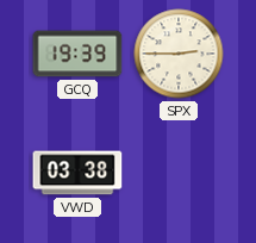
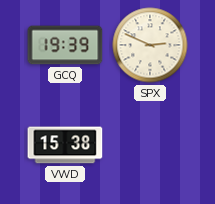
SPX: 2:45 -> 2:49
VWD: 03:38 -> 15:38
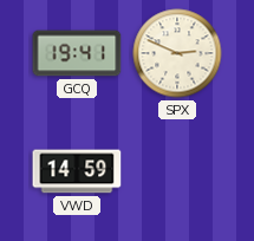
GCQ: 19:39 -> 19:41
VWD: 15:38 -> 14:59
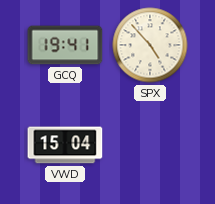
SPX: 2:49 -> 4:53
VWD: 14:59 -> 15:04
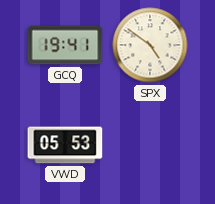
SPX: 4:53 -> 4:51
VWD: 15:04 -> 05:53
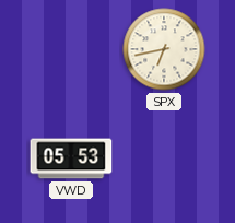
GCQ: 19:41 -> none
SPX: 4:51 -> 6:43
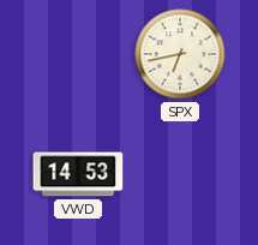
VWD: 05:53 -> 14:53
